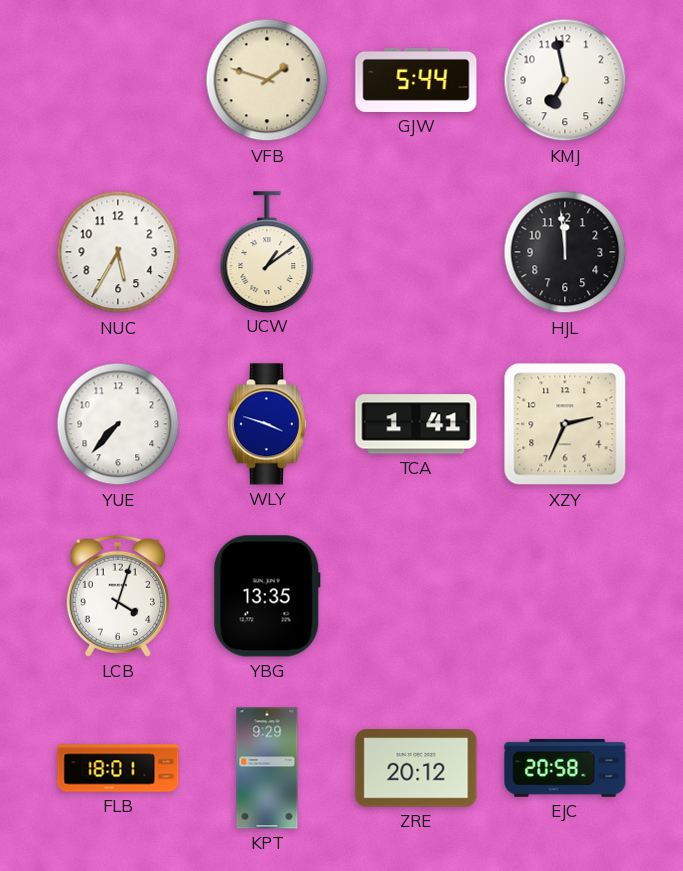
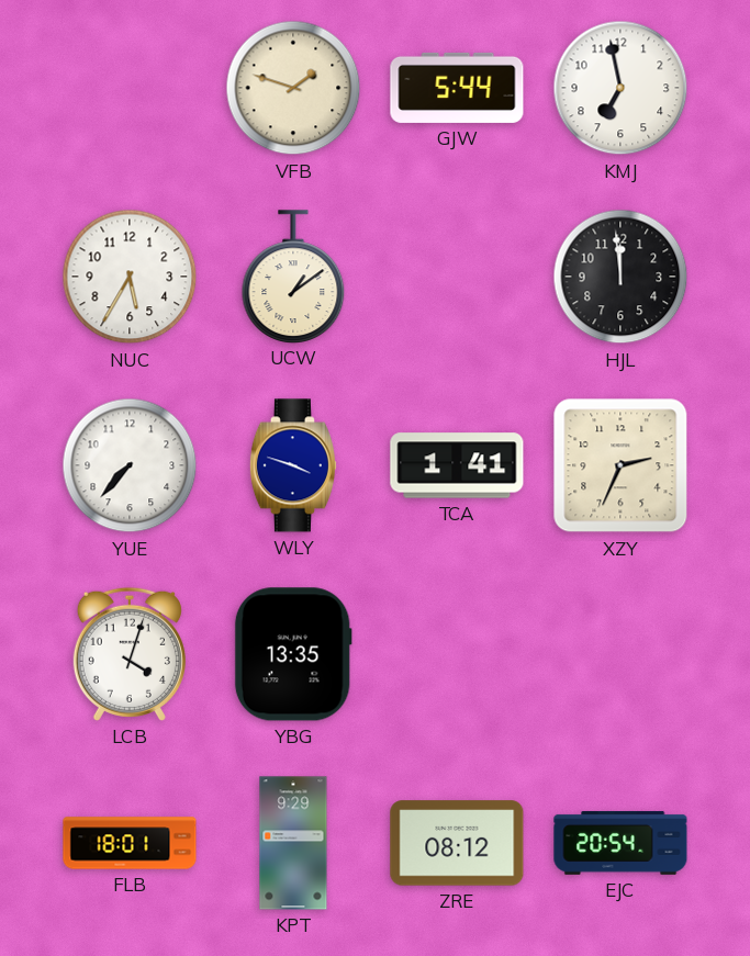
ZRE: 20:12 -> 08:12
EJC: 20:58 -> 20:54
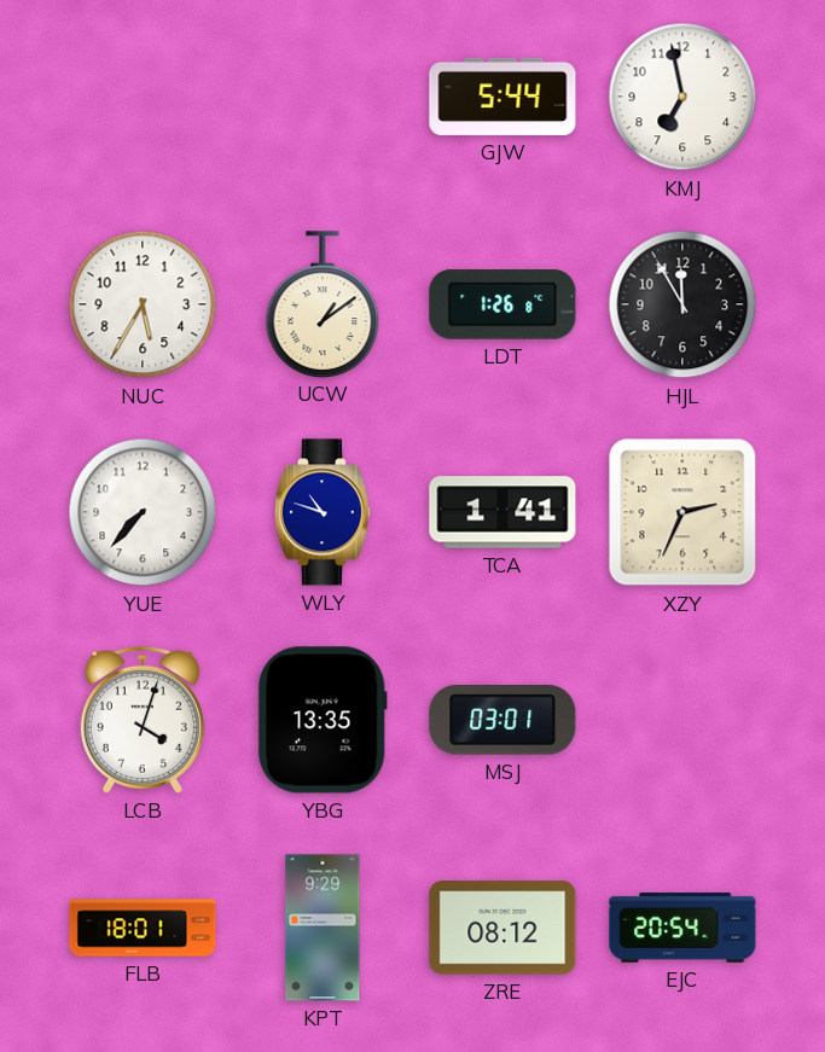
VFB: 1:48 -> none
LDT: none -> 1:26
HJL: 11:59 -> 11:55
WLY: 3:48 -> 10:48
MSJ: none -> 03:01
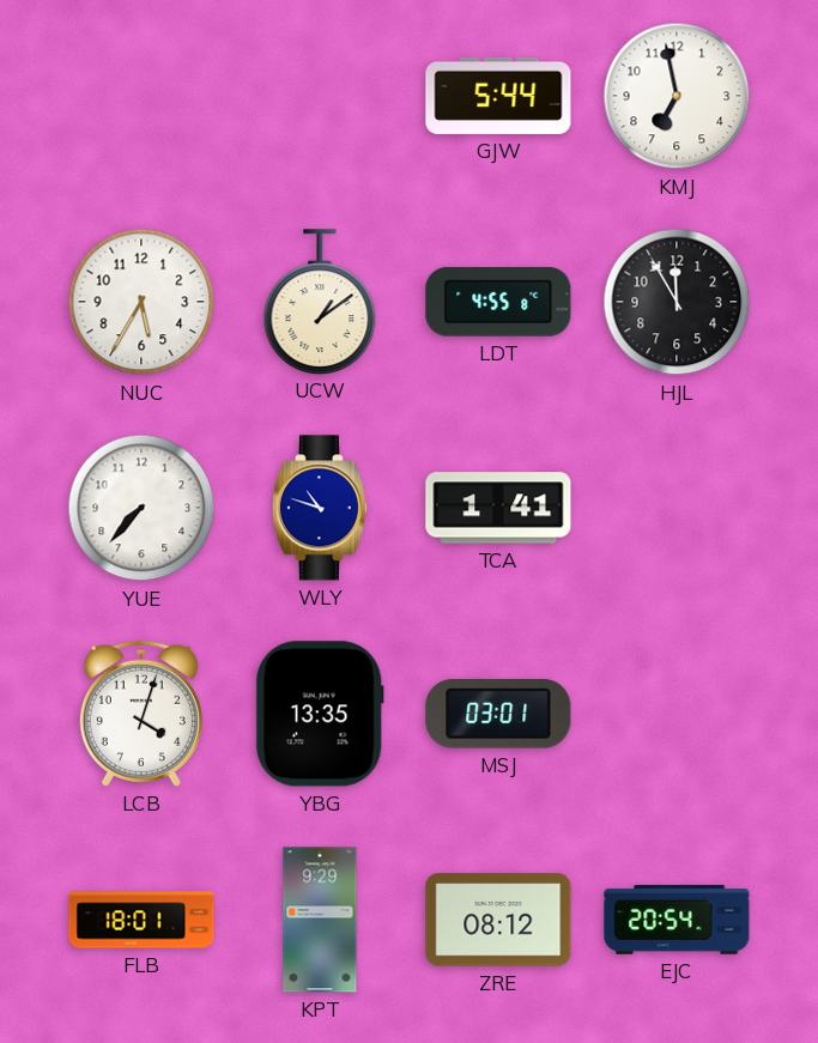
LDT: 1:26 -> 4:55
XZY: 2:34 -> none
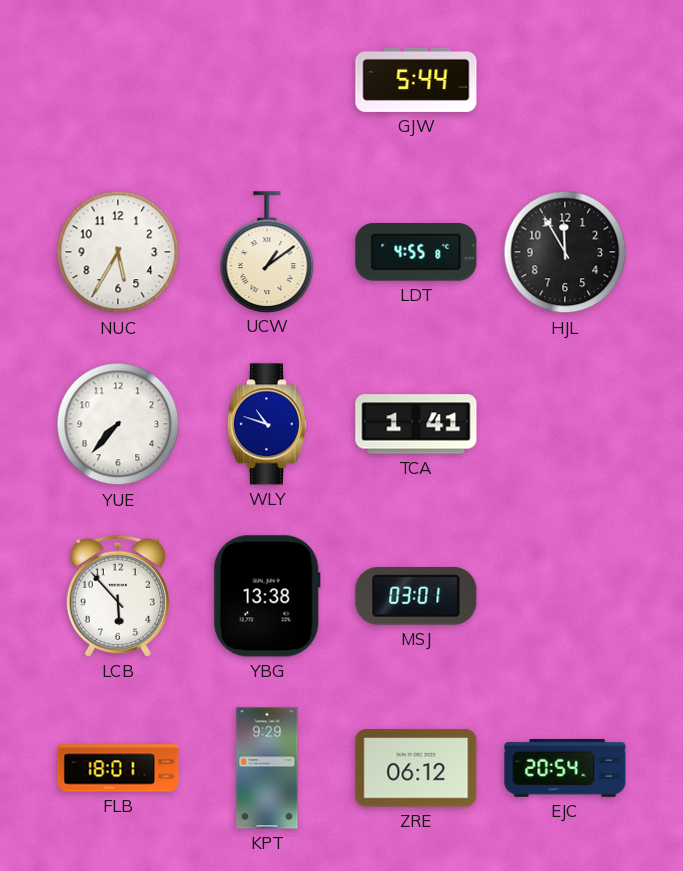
KMJ: 6:58 -> none
LCB: 4:03 -> 5:53
YBG: 13:35 -> 13:38
ZRE: 08:12 -> 06:12
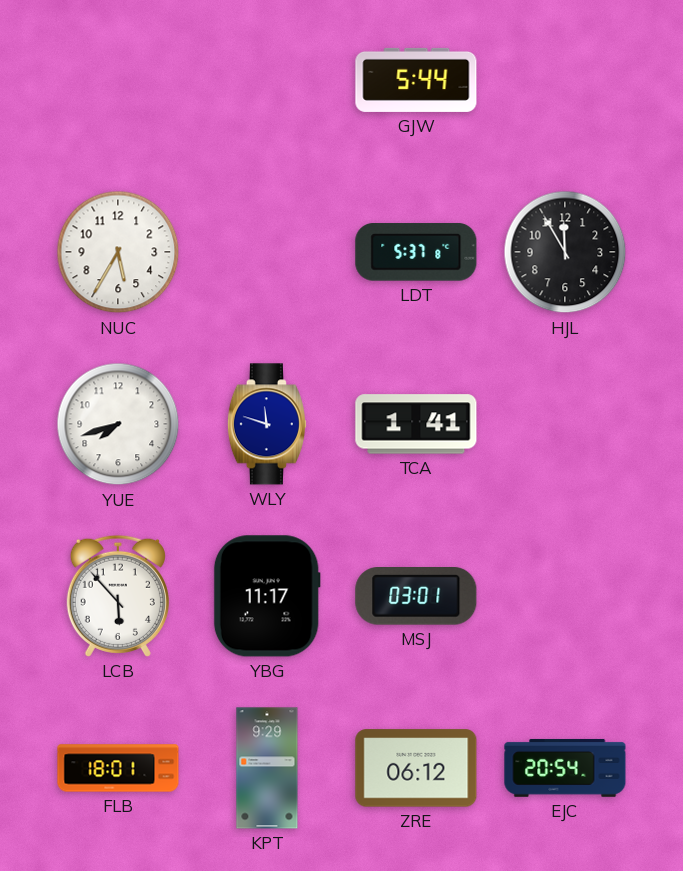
UCW: 1:09 -> none
LDT: 4:55 -> 5:37
YUE: 7:37 -> 7:42
WLY: 10:48 -> 11:48
YBG: 13:38 -> 11:17
